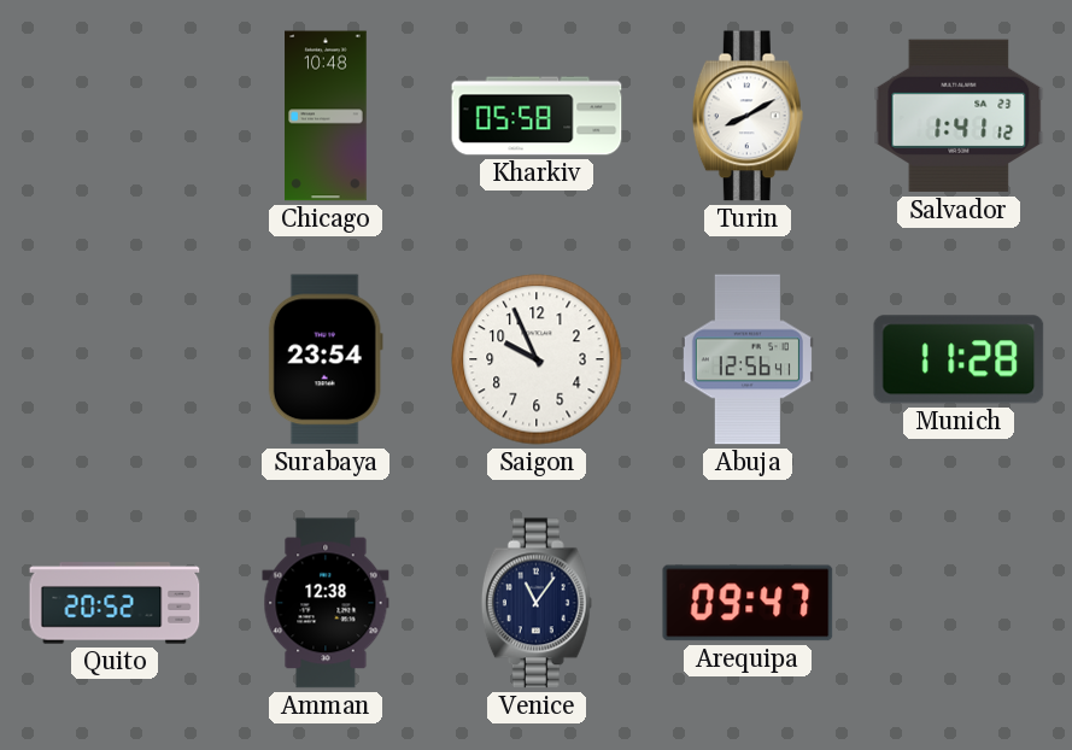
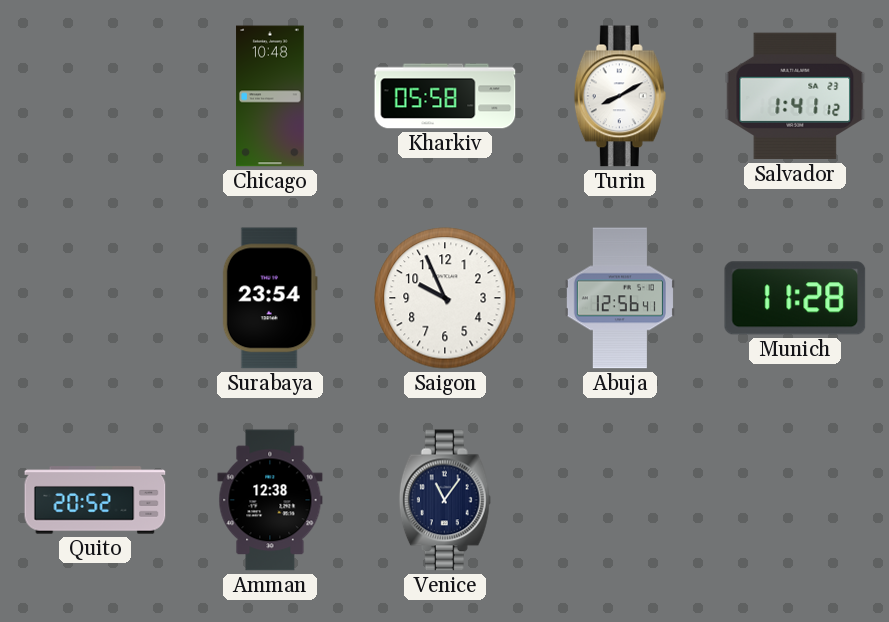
Arequipa: 09:47 -> none
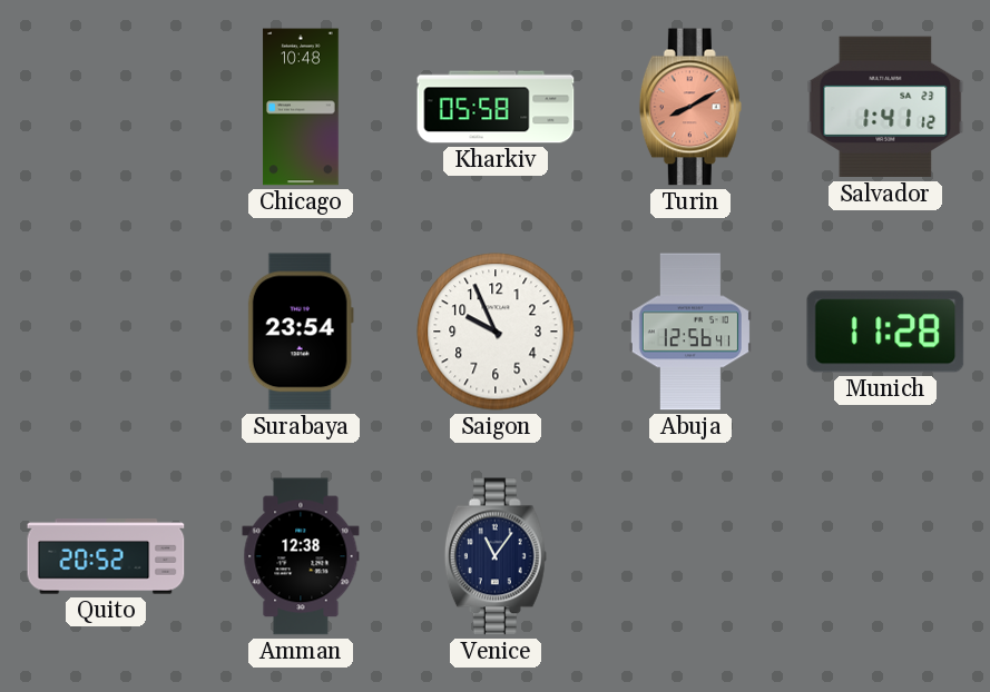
Turin dial: white -> salmon
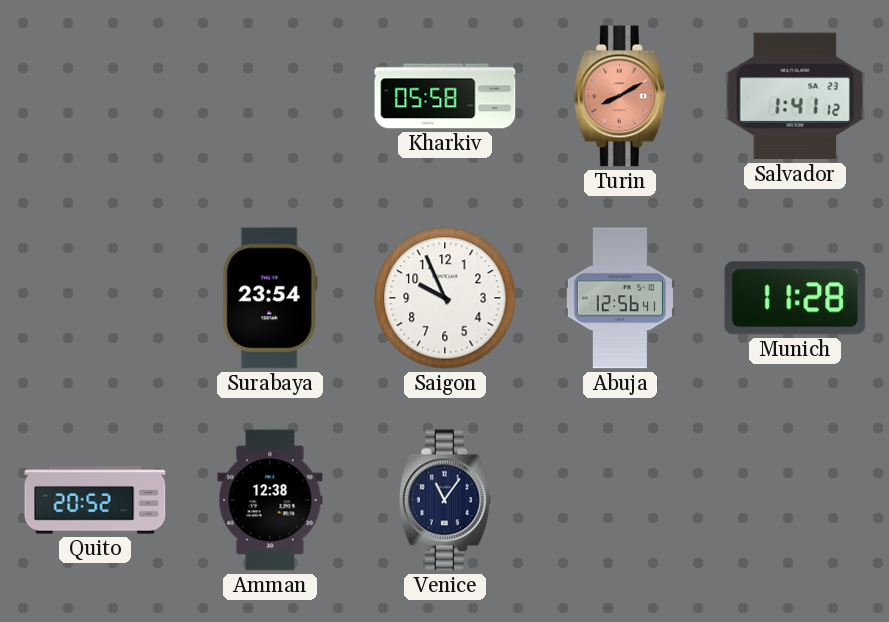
Chicago: 10:48 -> none
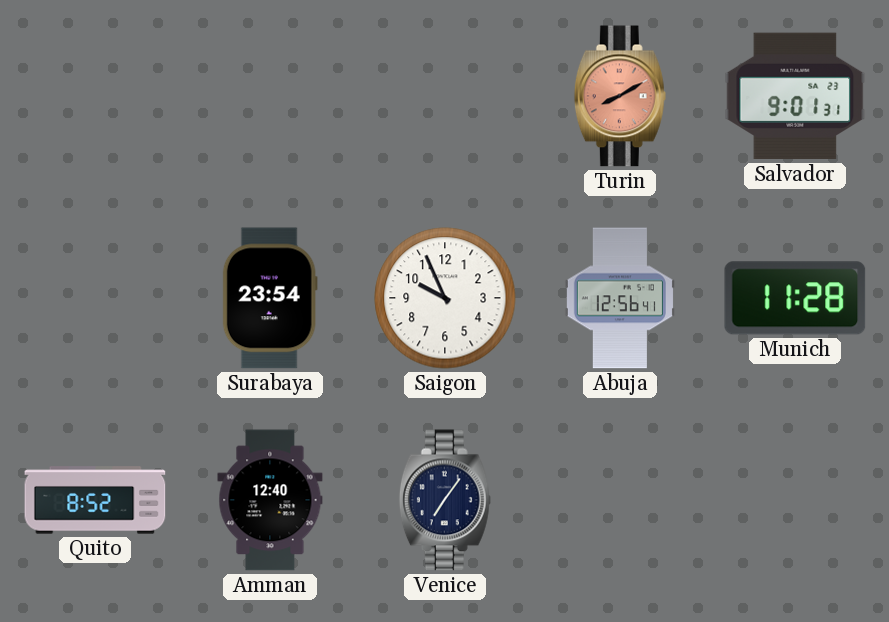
Kharkiv: 05:58 -> none
Salvador: 1:41 -> 9:01
Quito: 20:52 -> 8:52
Amman: 12:38 -> 12:40
Venice: 11:06 -> 7:06
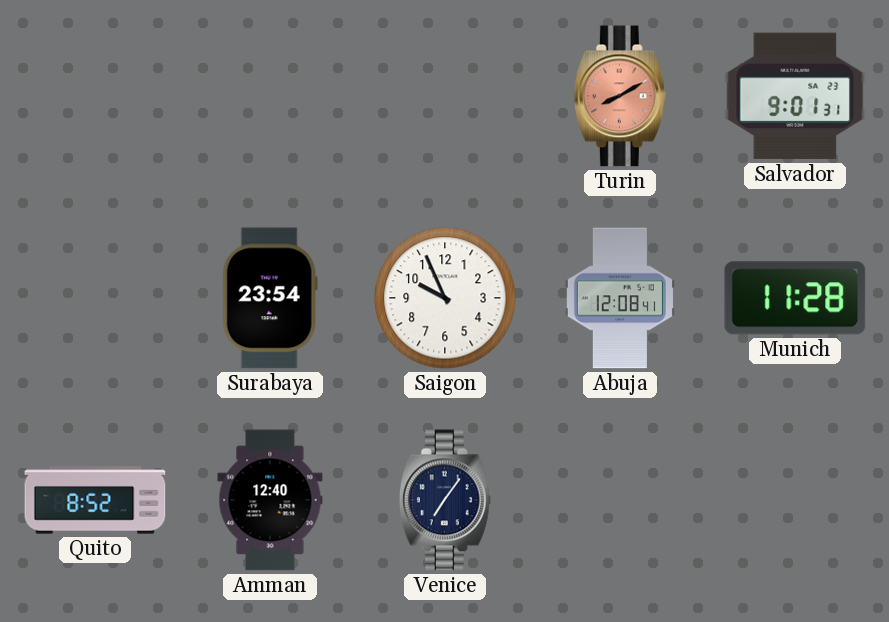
Abuja: 12:56 -> 12:08
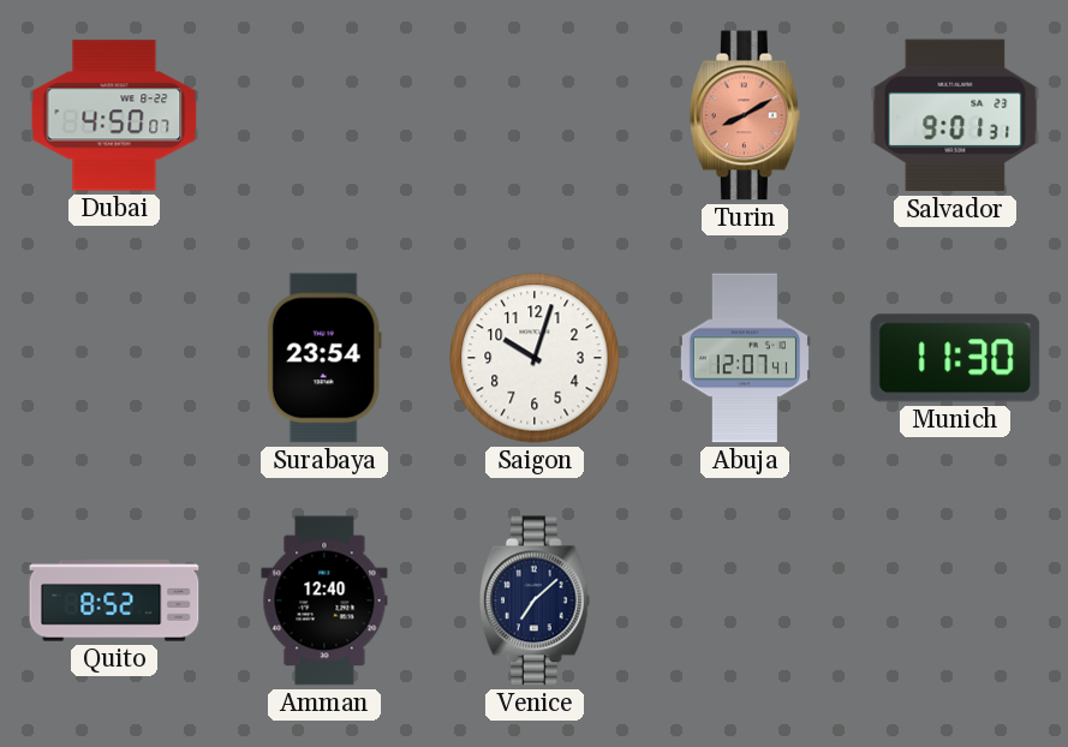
Dubai: none -> 4:50
Saigon: 9:56 -> 10:03
Abuja: 12:08 -> 12:07
Munich: 11:28 -> 11:30
Venice: 7:06 -> 7:08
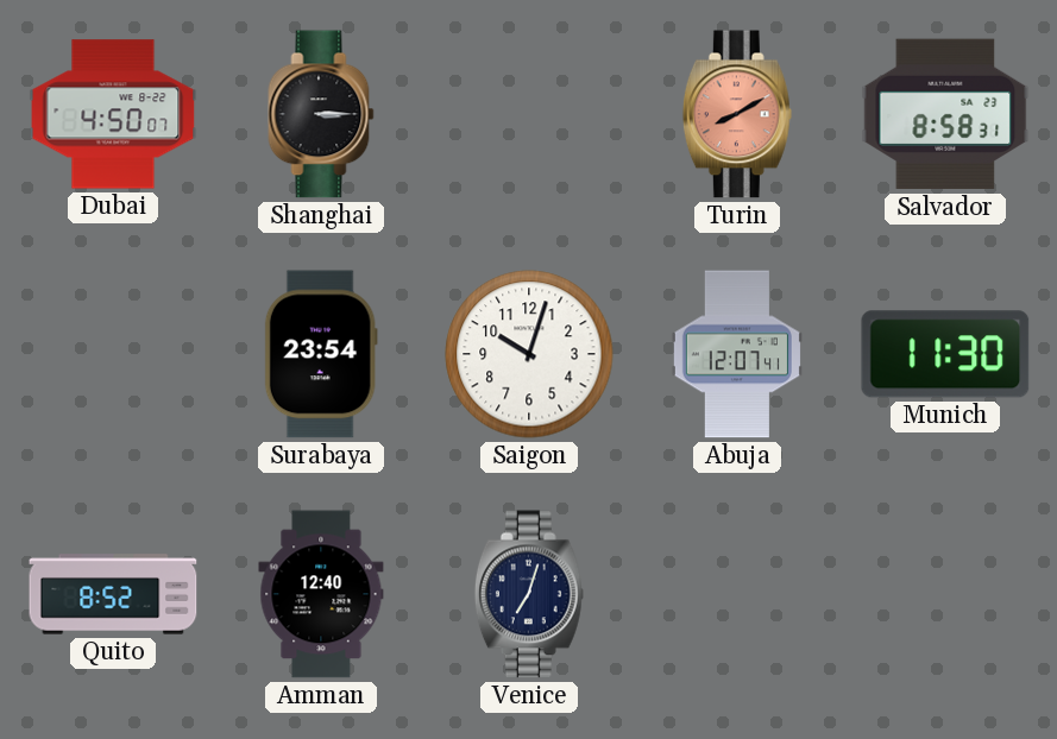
Shanghai: none -> 3:15
Salvador: 9:01 -> 8:58
Venice: 7:08 -> 7:03
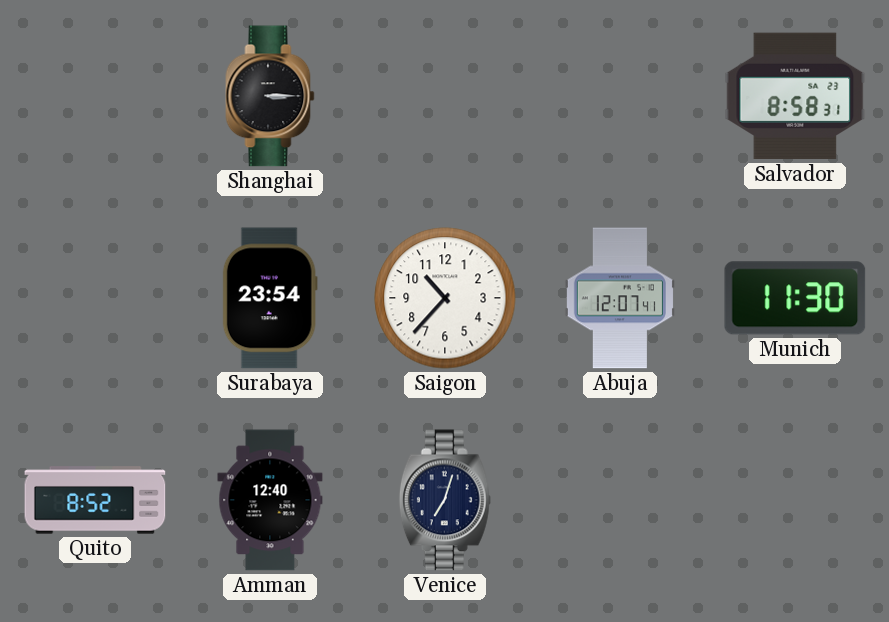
Dubai: 4:50 -> none
Turin: 8:10 -> none
Saigon: 10:03 -> 10:37
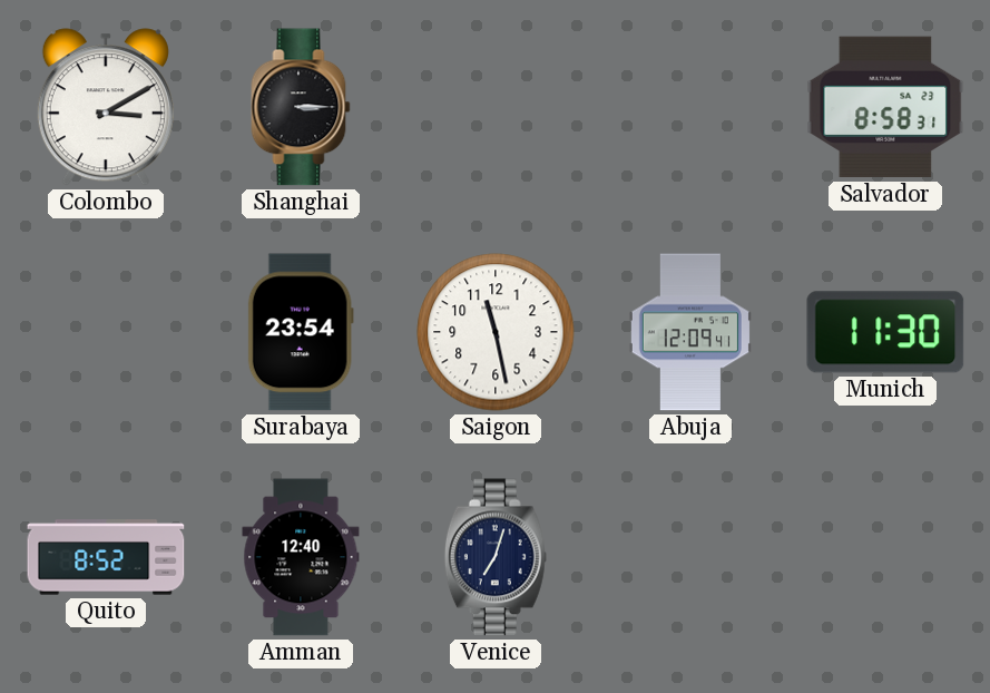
Colombo: none -> 3:10
Saigon: 10:37 -> 11:28
Abuja: 12:07 -> 12:09
